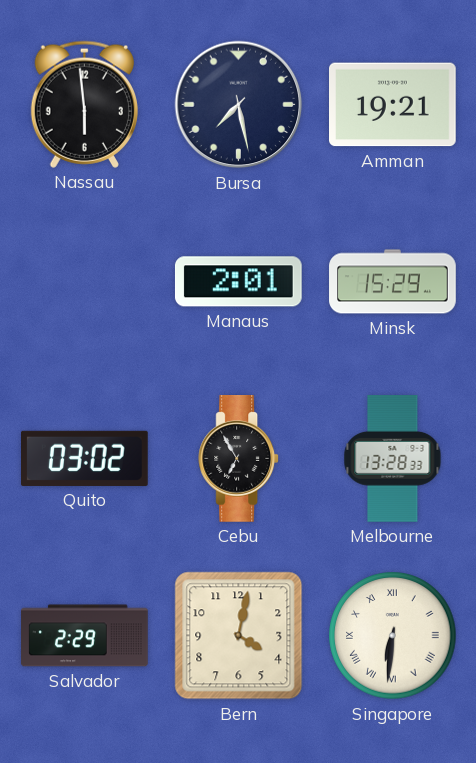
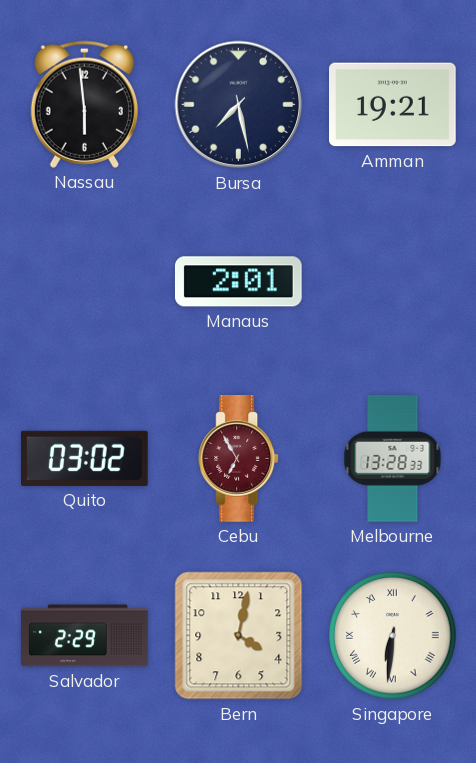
Minsk: 15:29 -> none
Cebu dial: black -> burgundy
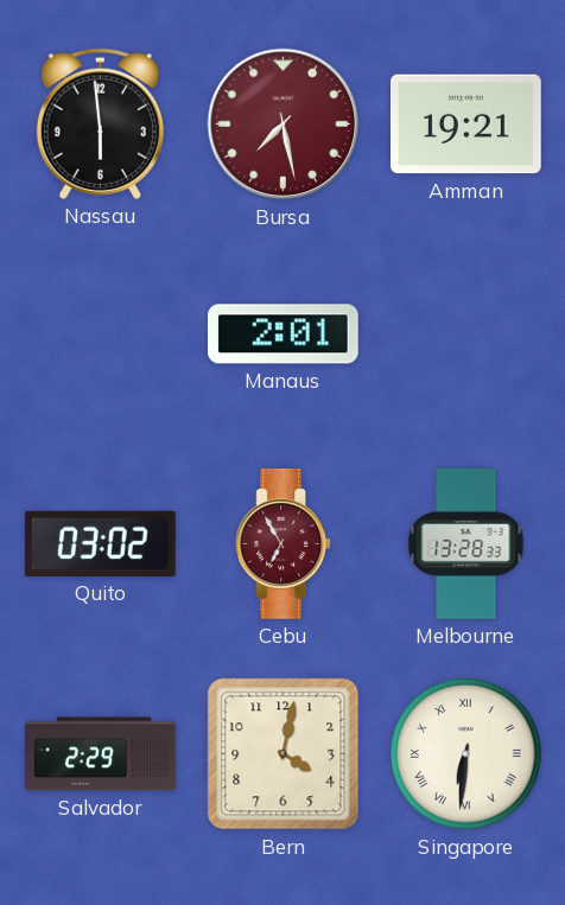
Bursa dial: navy -> burgundy
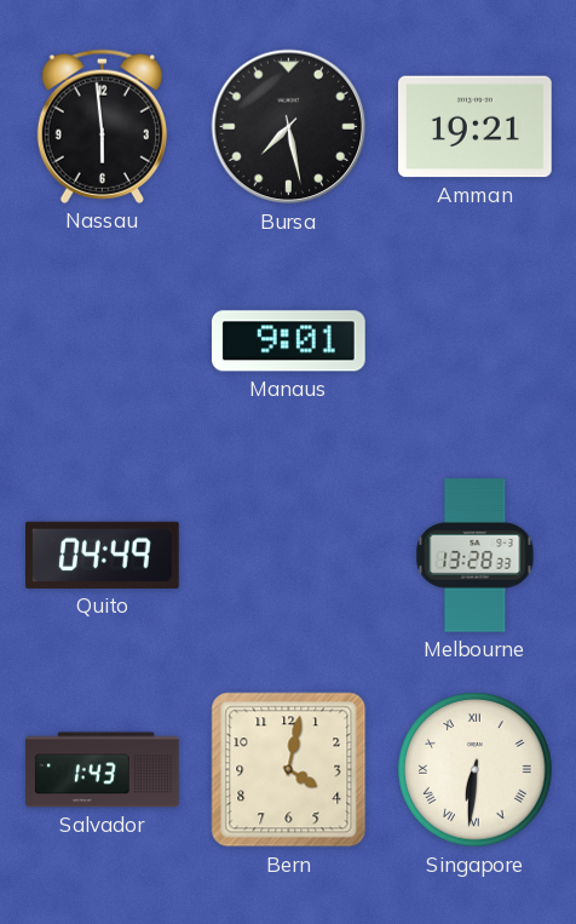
Bursa dial: burgundy -> black
Manaus: 2:01 -> 9:01
Quito: 03:02 -> 04:49
Cebu: 6:55 -> none
Salvador: 2:29 -> 1:43
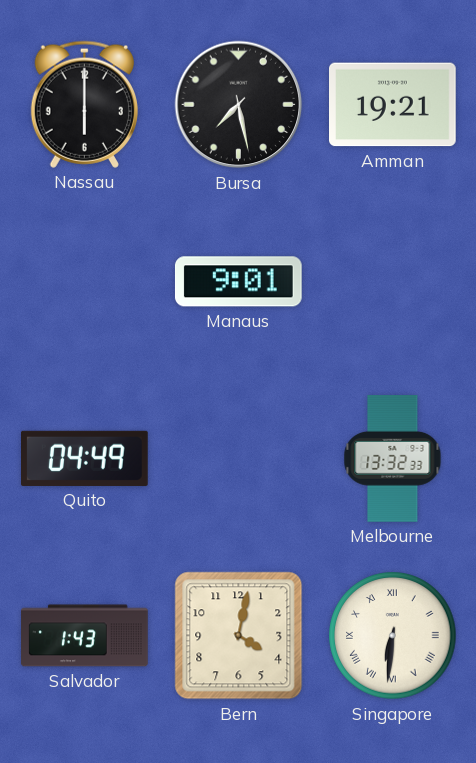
Nassau: 5:59 -> 6:00
Melbourne: 13:28 -> 13:32
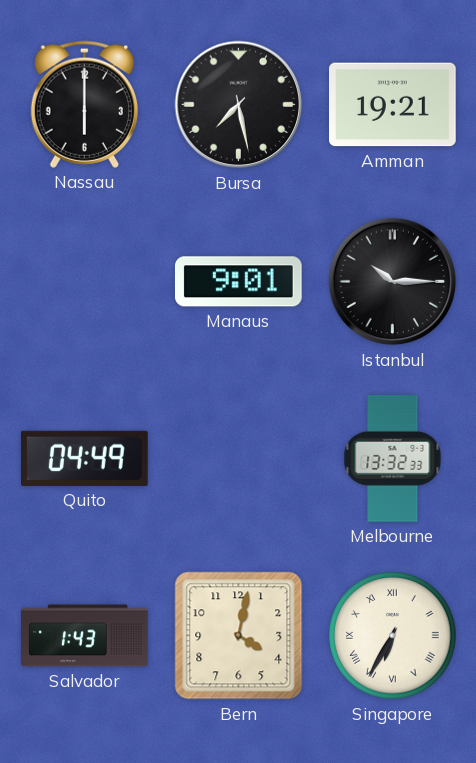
Istanbul: none -> 10:15
Singapore: 6:31 -> 6:35
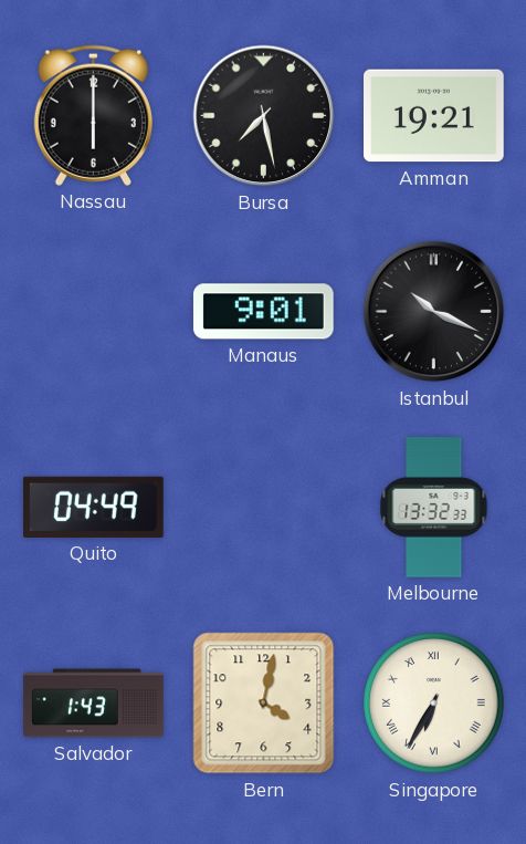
Istanbul: 10:15 -> 10:19
